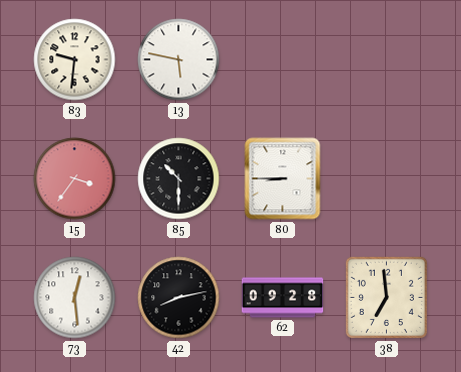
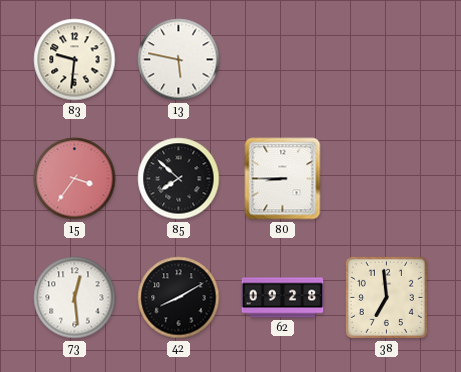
85: 10:30 -> 7:52
42: 8:13 -> 8:10
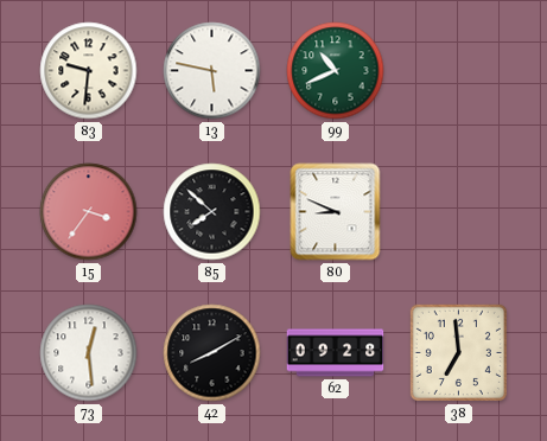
99: none -> 10:41
80: 8:45 -> 8:49
